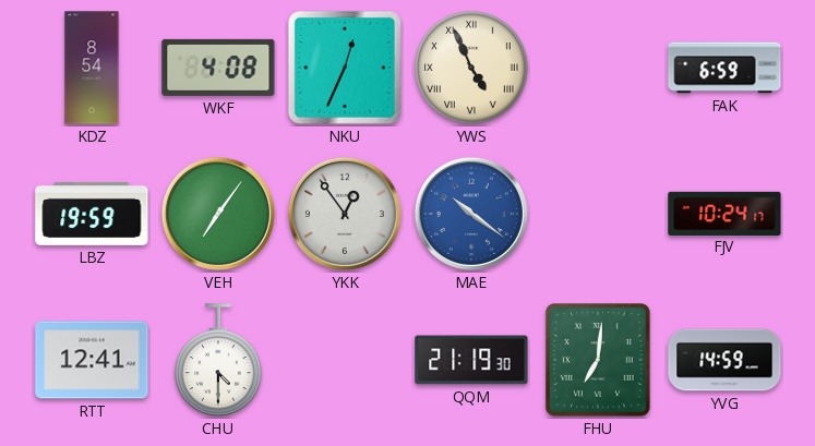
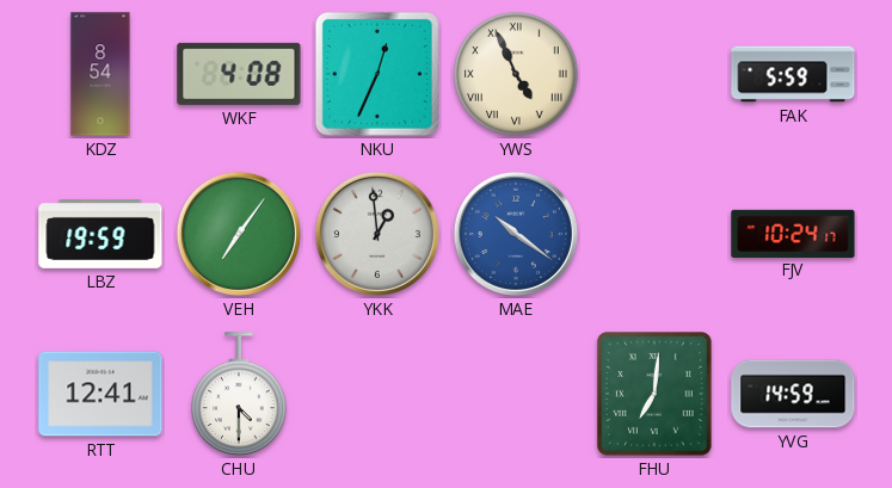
FAK: 6:59 -> 5:59
YKK: 12:54 -> 12:59
QQM: 21:19 -> none
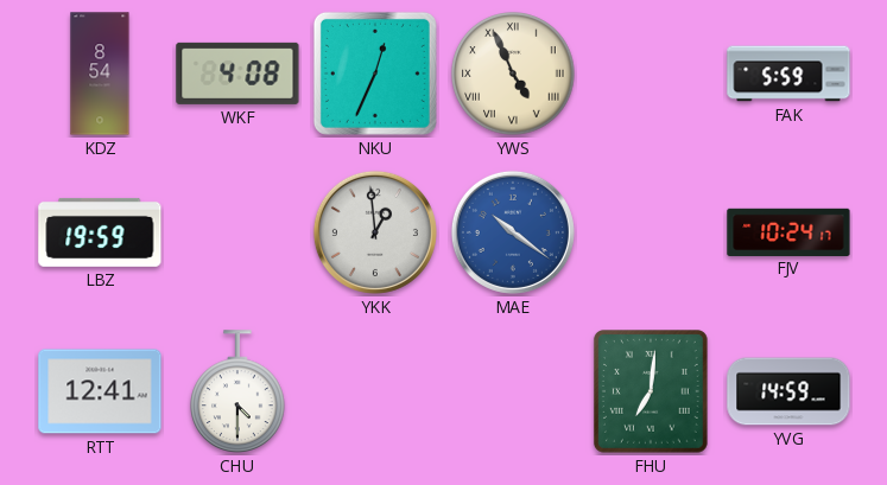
VEH: 7:06 -> none
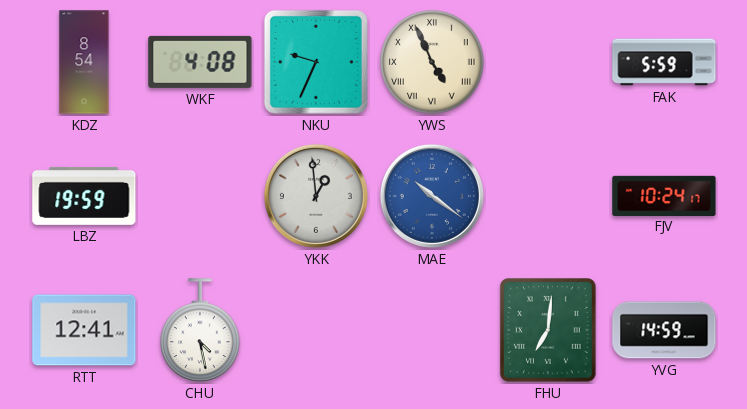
NKU: 12:34 -> 9:34
CHU: 4:30 -> 4:28
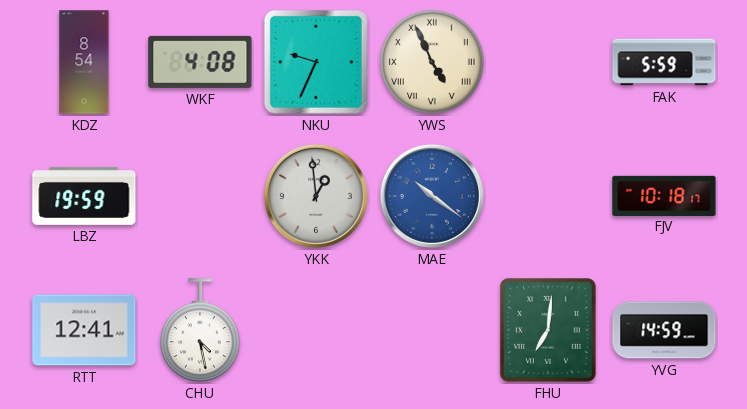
FJV: 10:24 -> 10:18
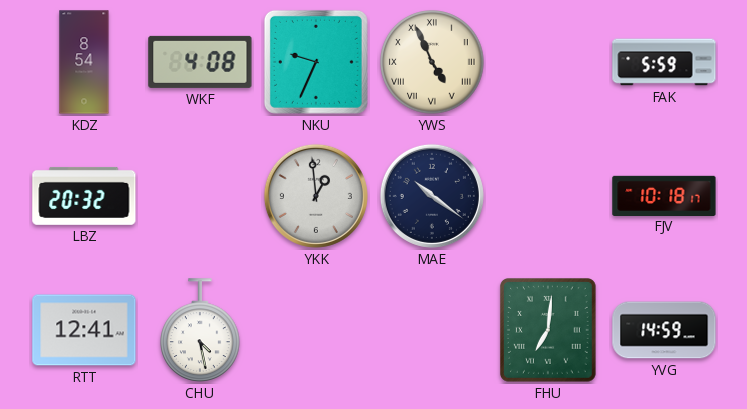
LBZ: 19:59 -> 20:32
MAE dial: blue -> navy
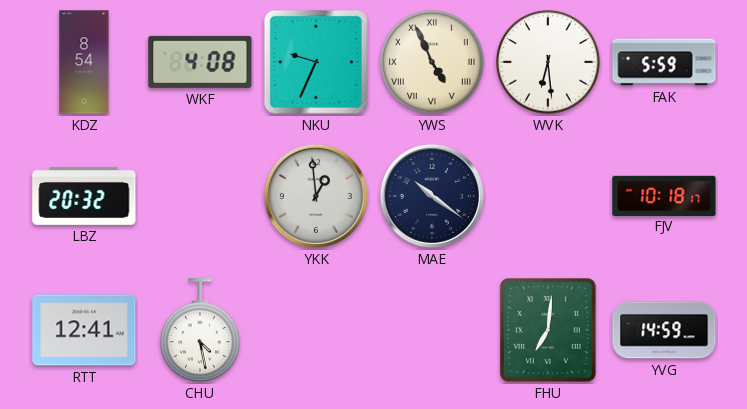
WVK: none -> 6:29
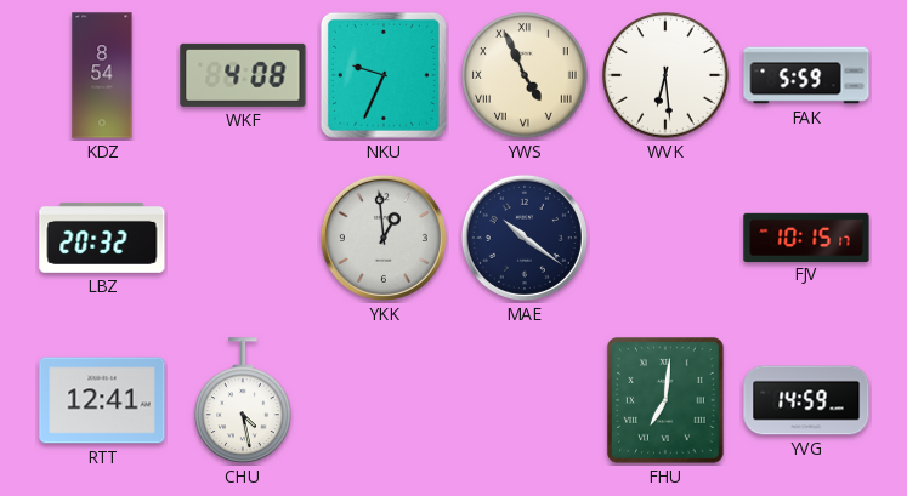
FJV: 10:18 -> 10:15
